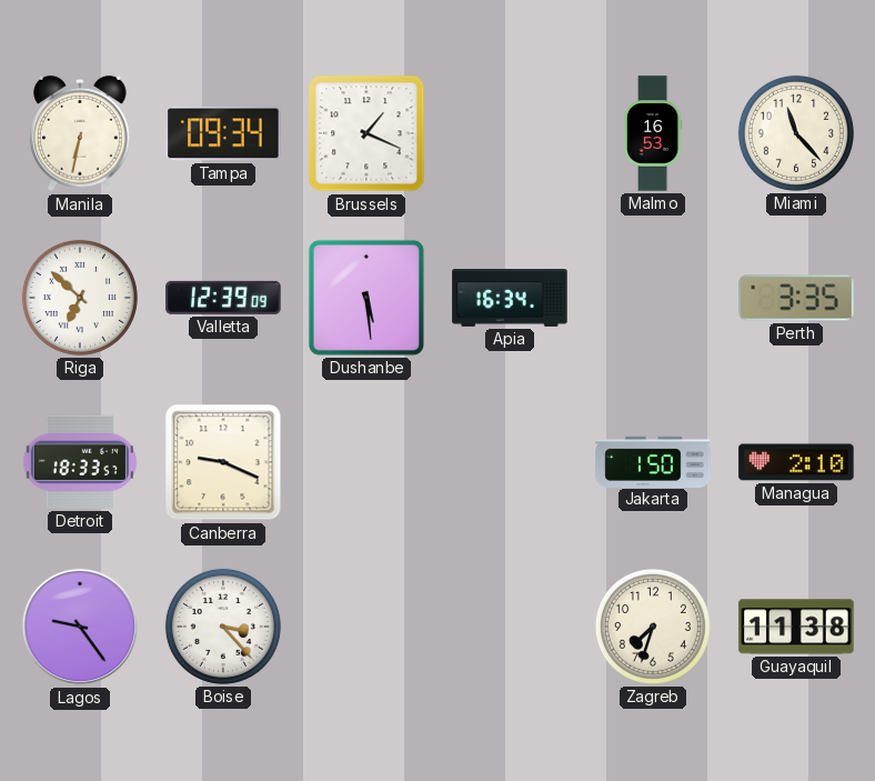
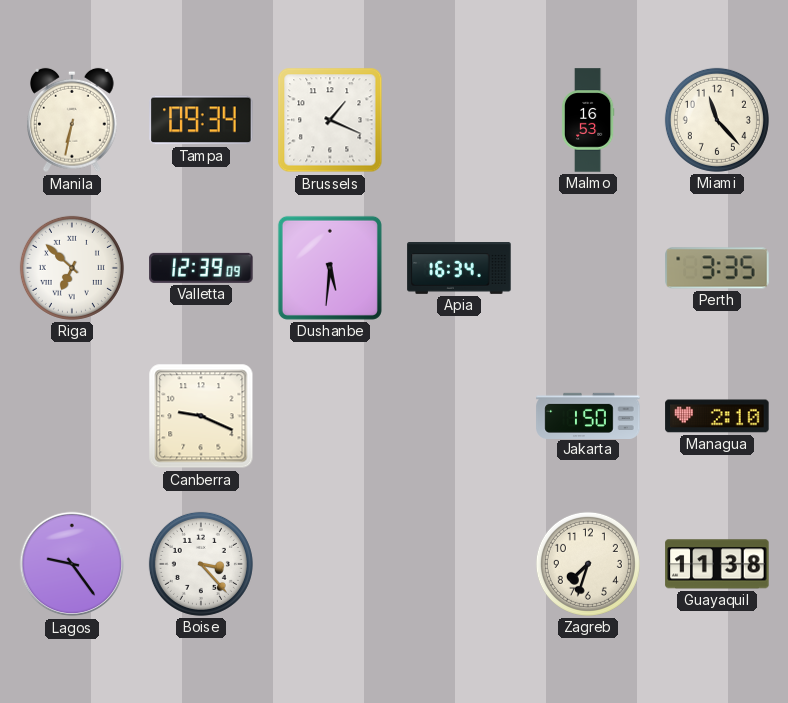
Dushanbe: 5:29 -> 5:31
Detroit: 18:33 -> none
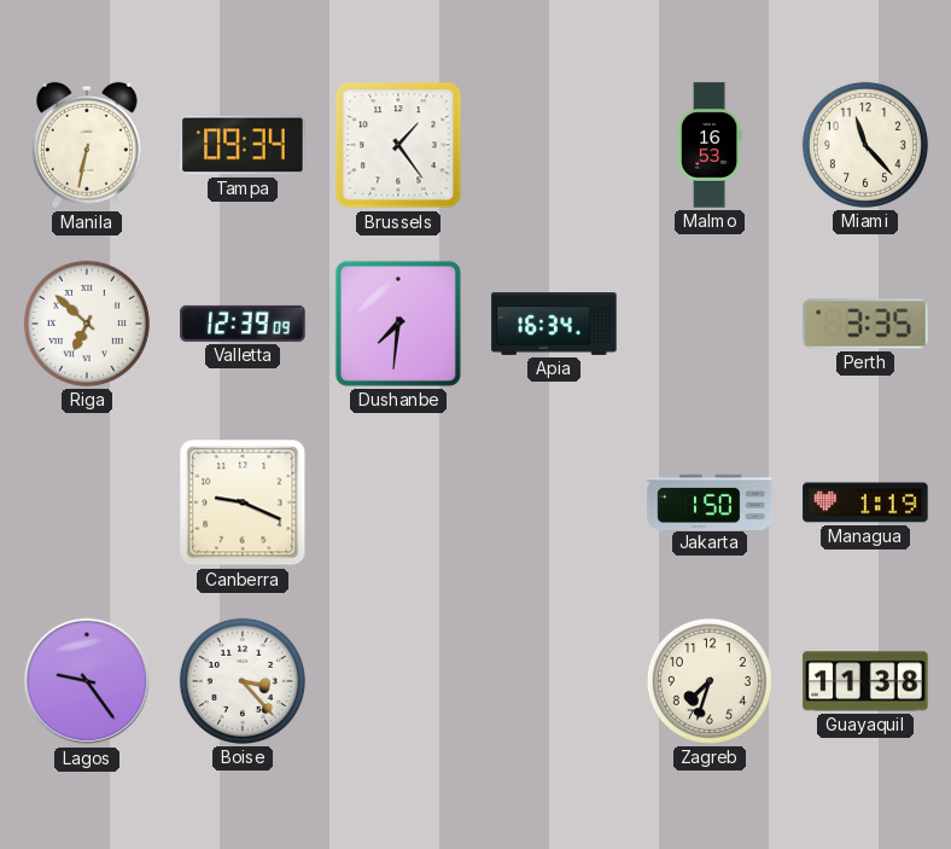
Brussels: 1:19 -> 1:24
Dushanbe: 5:31 -> 7:31
Managua: 2:10 -> 1:19
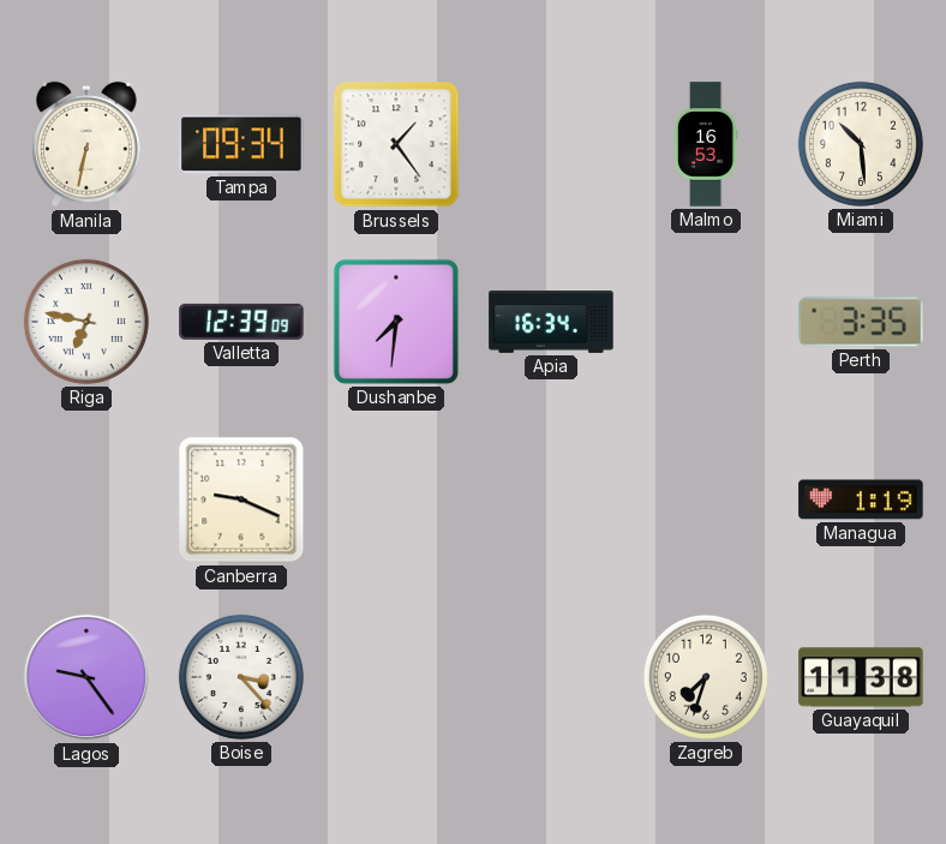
Miami: 11:23 -> 10:29
Riga: 6:52 -> 6:47
Jakarta: 1:50 -> none
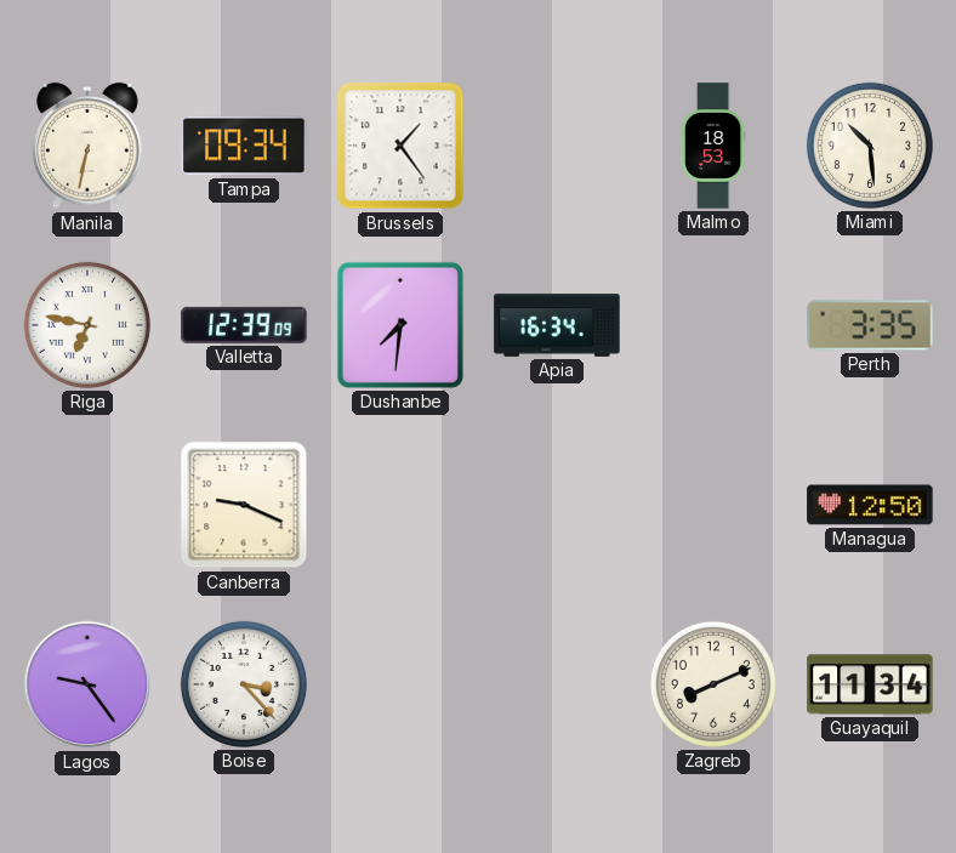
Malmo: 16:53 -> 18:53
Managua: 1:19 -> 12:50
Zagreb: 7:33 -> 8:11
Guayaquil: 11:38 -> 11:34
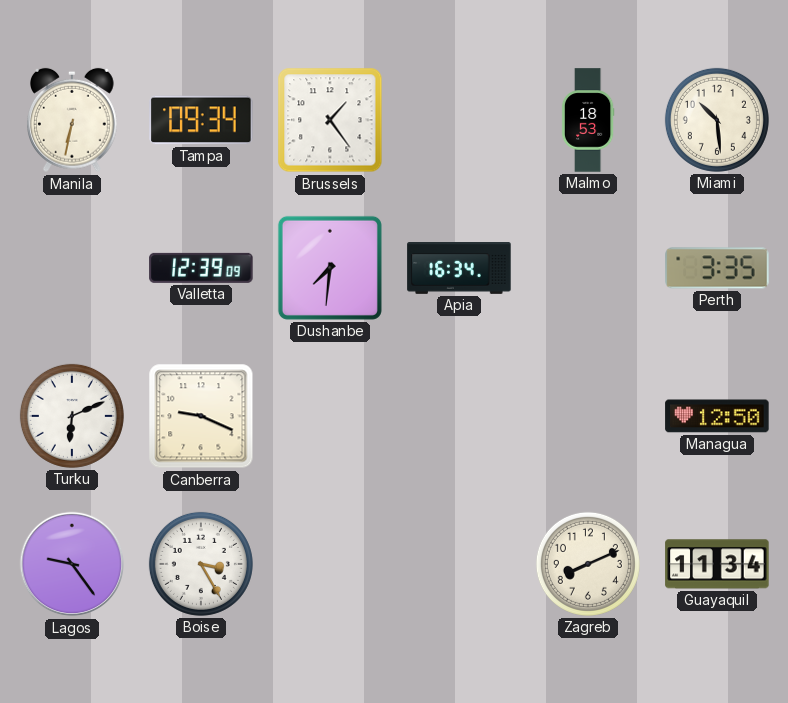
Riga: 6:47 -> none
Turku: none -> 6:11
Boise: 3:23 -> 3:25
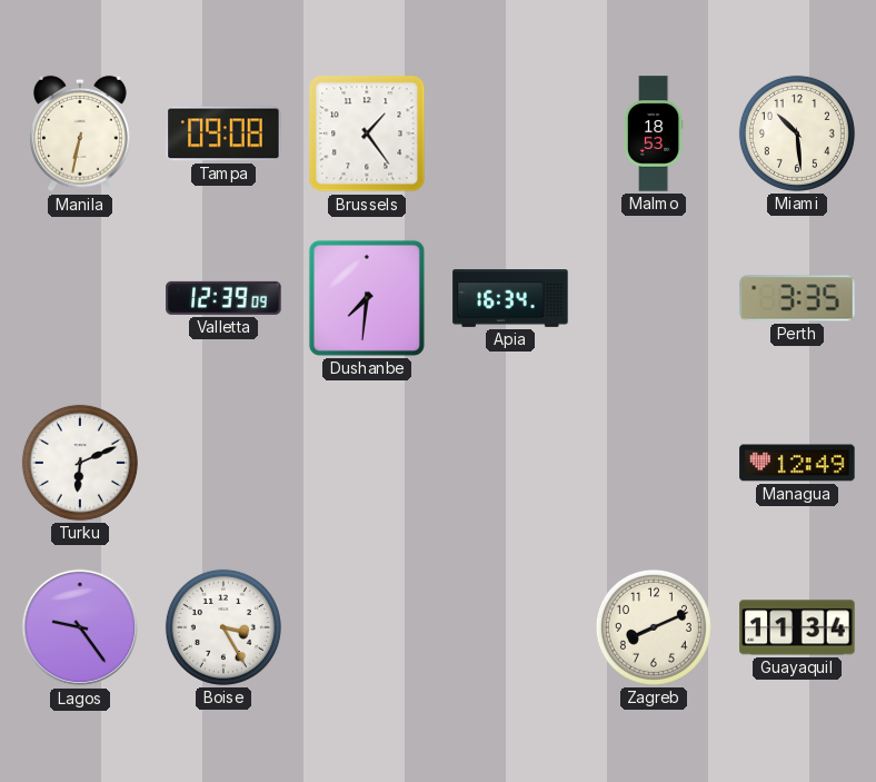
Tampa: 09:34 -> 09:08
Canberra: 9:19 -> none
Managua: 12:50 -> 12:49
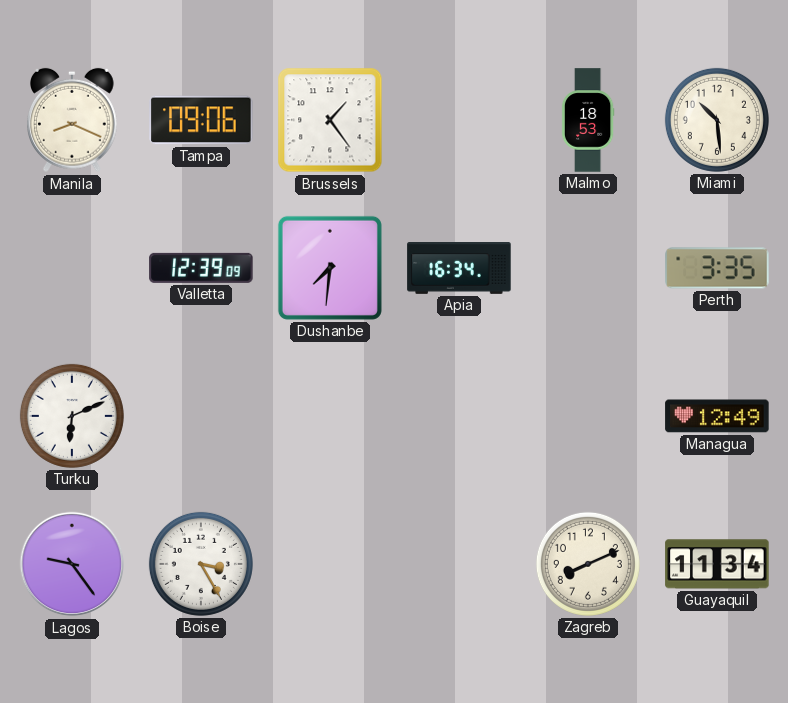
Manila: 6:32 -> 8:19
Tampa: 09:08 -> 09:06
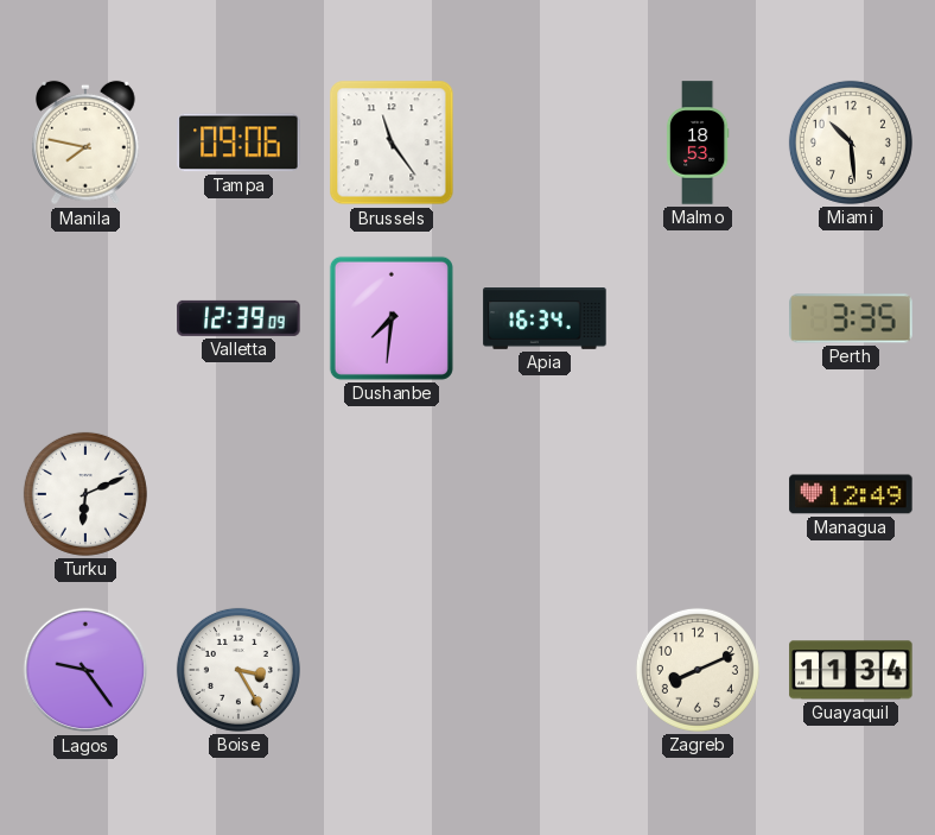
Manila: 8:19 -> 7:47
Brussels: 1:24 -> 11:24
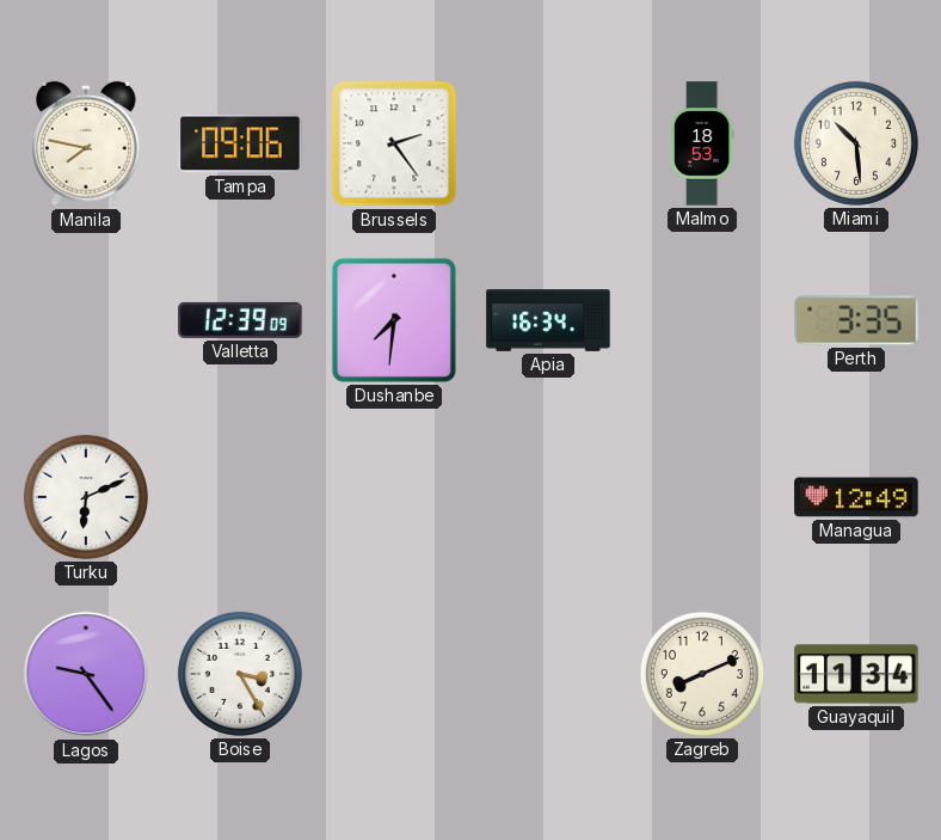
Brussels: 11:24 -> 2:24
